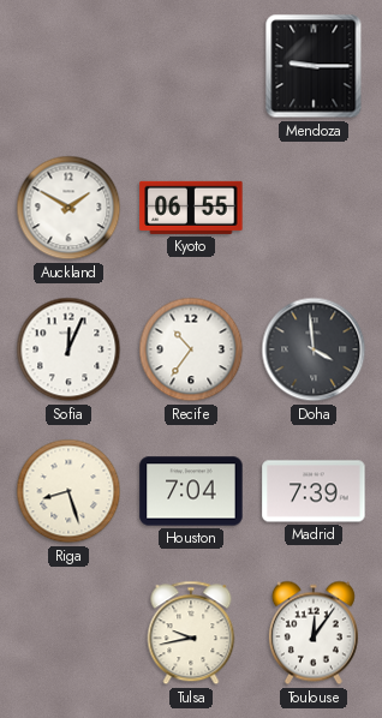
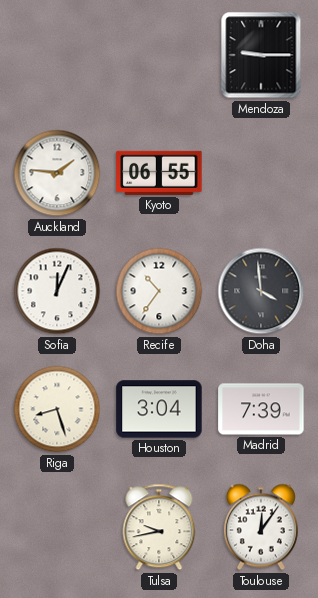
Auckland: 1:50 -> 1:46
Houston: 7:04 -> 3:04
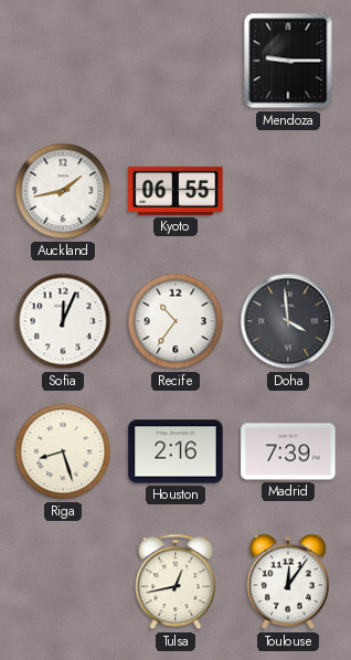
Auckland: 1:46 -> 1:43
Houston: 3:04 -> 2:16
Tulsa: 9:43 -> 12:43
